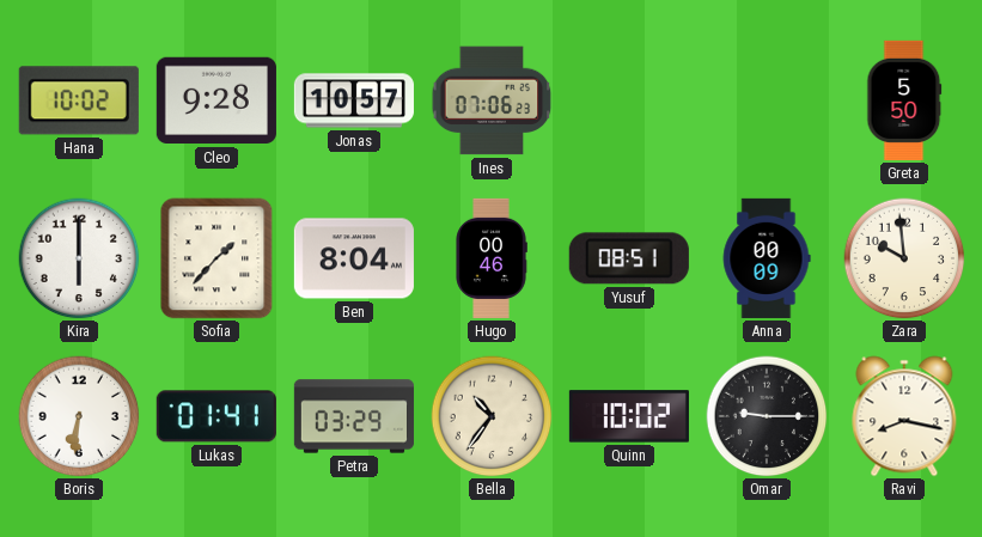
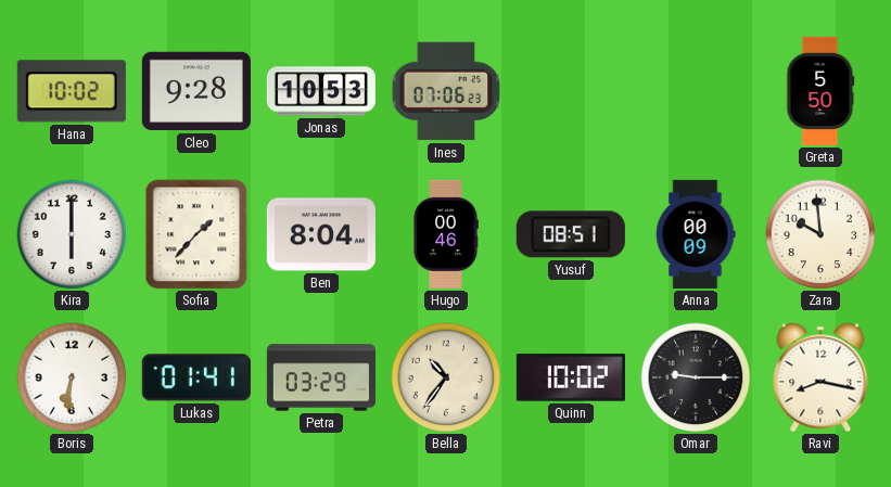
Jonas: 10:57 -> 10:53
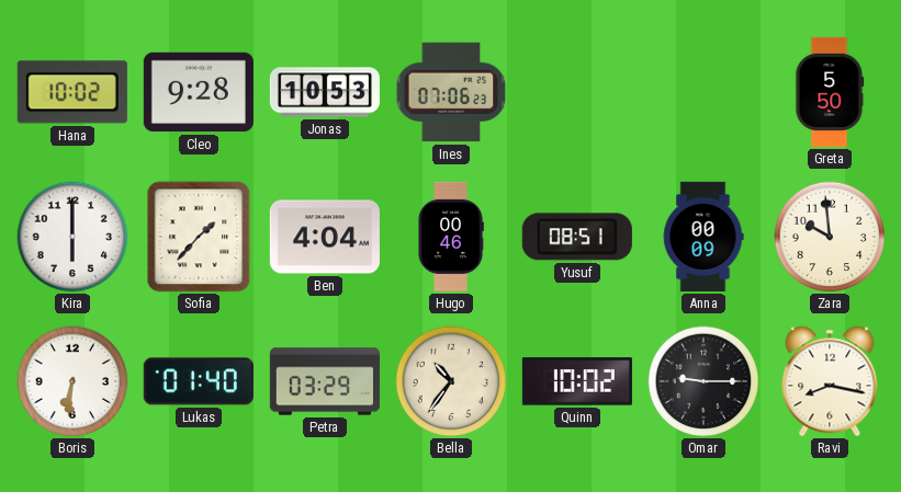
Ben: 8:04 -> 4:04
Lukas: 01:41 -> 01:40
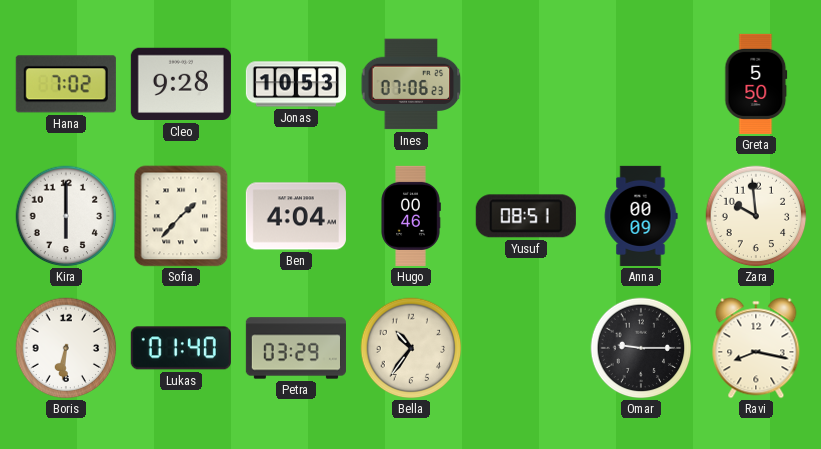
Hana: 10:02 -> 7:02
Quinn: 10:02 -> none
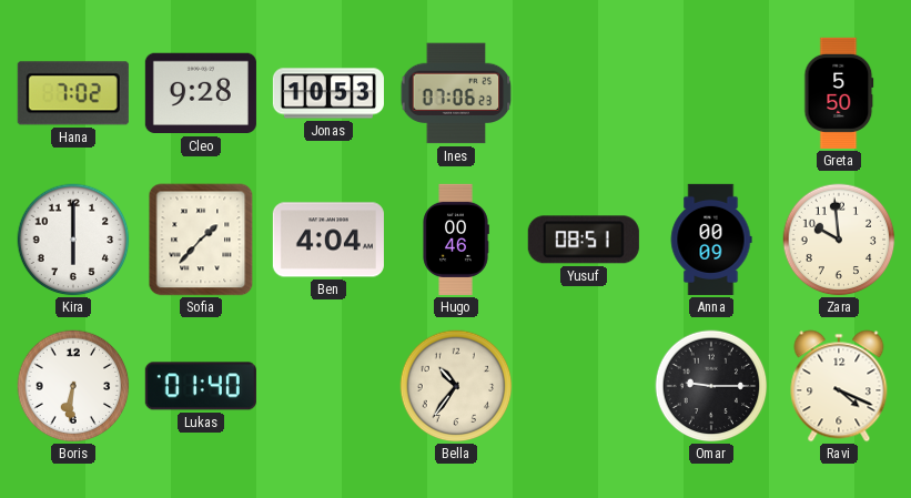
Petra: 03:29 -> none
Ravi: 8:17 -> 4:19
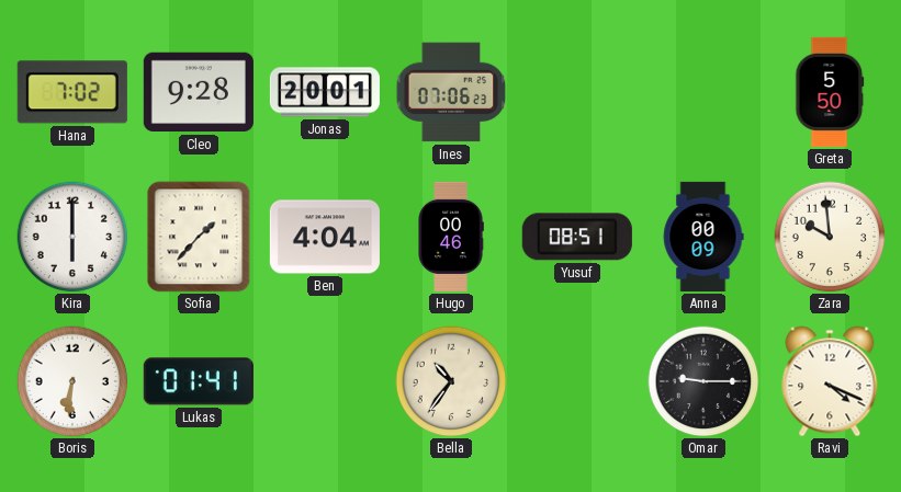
Jonas: 10:53 -> 20:01
Lukas: 01:40 -> 01:41
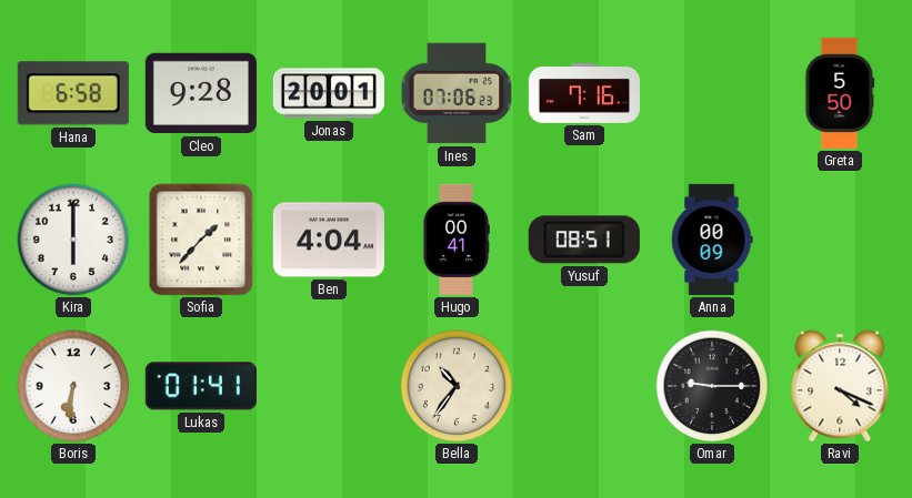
Hana: 7:02 -> 6:58
Sam: none -> 7:16
Hugo: 00:46 -> 00:41
Zara: 9:59 -> none
